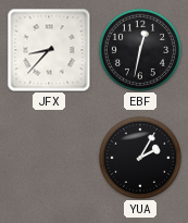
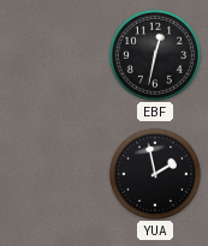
JFX: 8:37 -> none
YUA: 2:05 -> 1:58
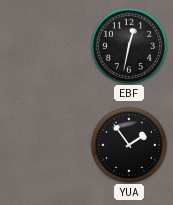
YUA: 1:58 -> 1:54
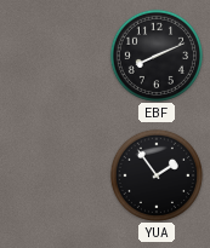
EBF: 12:32 -> 8:11
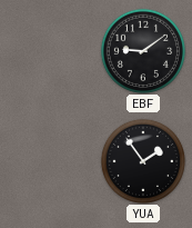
EBF: 8:11 -> 9:09
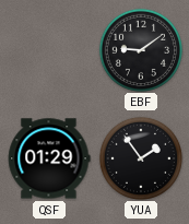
QSF: none -> 01:29
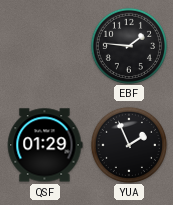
EBF: 9:09 -> 1:46
YUA: 1:54 -> 1:56
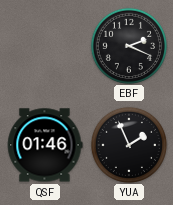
EBF: 1:46 -> 2:19
QSF: 01:29 -> 01:46
